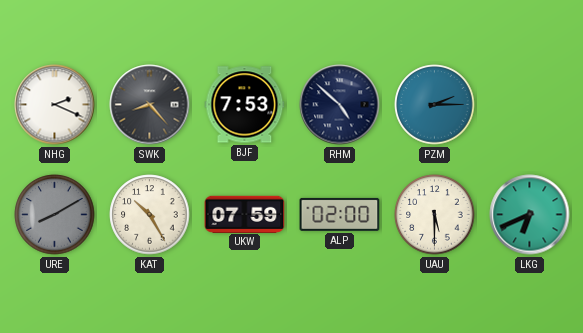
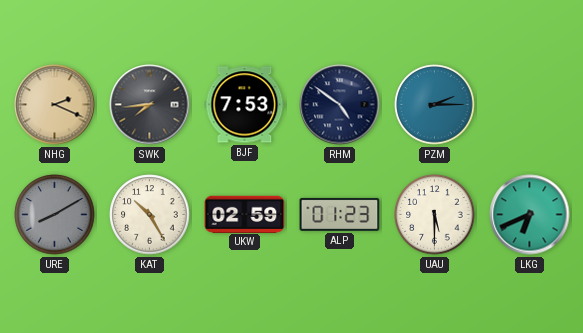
NHG dial: white -> champagne
SWK: 8:23 -> 7:44
RHM: 4:52 -> 4:51
UKW: 07:59 -> 02:59
ALP: 02:00 -> 01:23
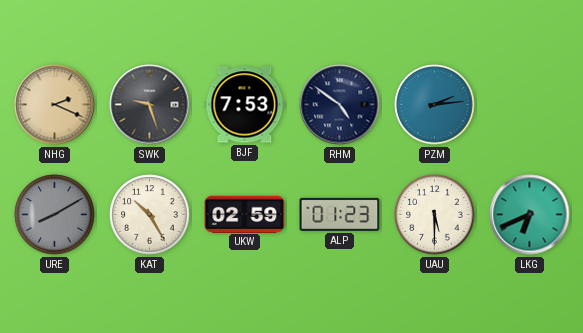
SWK: 7:44 -> 9:27
PZM: 2:15 -> 2:14
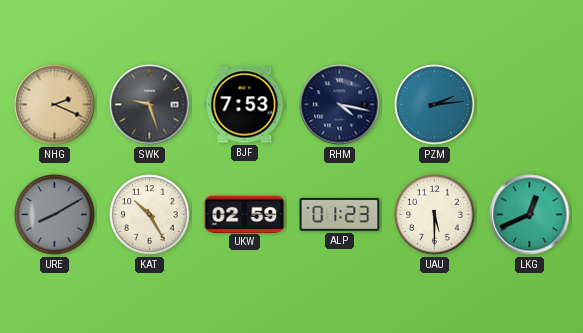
RHM: 4:51 -> 4:17
LKG: 6:41 -> 12:41
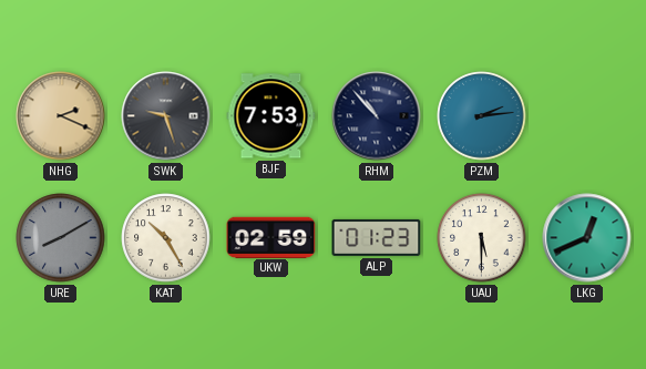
RHM: 4:17 -> 10:53
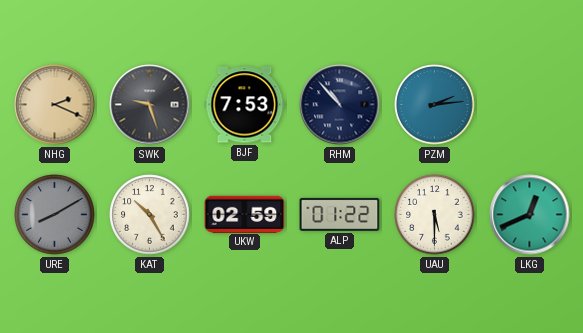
ALP: 01:23 -> 01:22
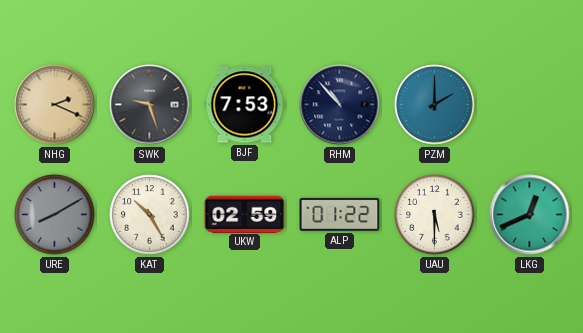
PZM: 2:14 -> 2:00
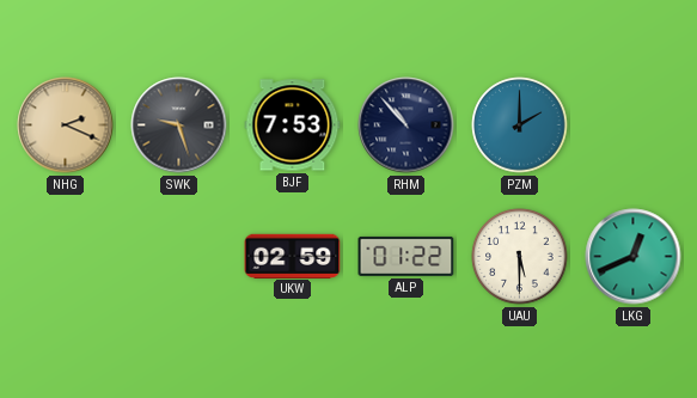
URE: 8:10 -> none
KAT: 10:25 -> none
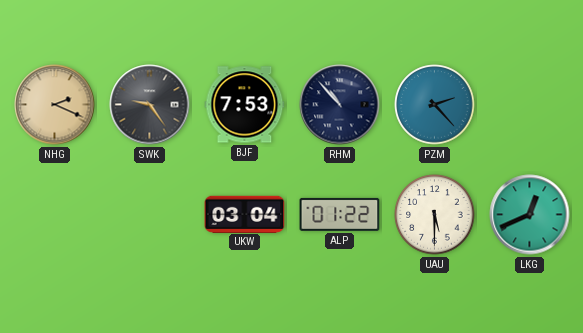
SWK: 9:27 -> 9:24
PZM: 2:00 -> 2:23
UKW: 02:59 -> 03:04
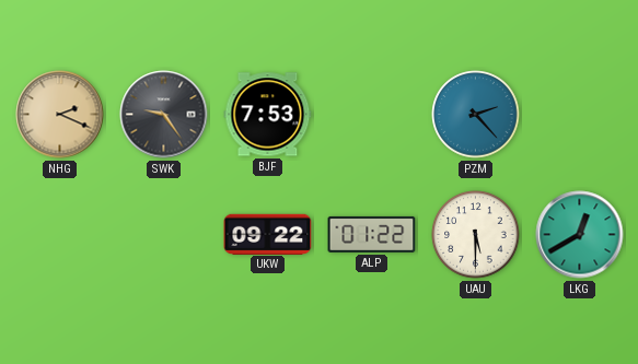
RHM: 10:53 -> none
UKW: 03:04 -> 09:22
LKG: 12:41 -> 12:40
